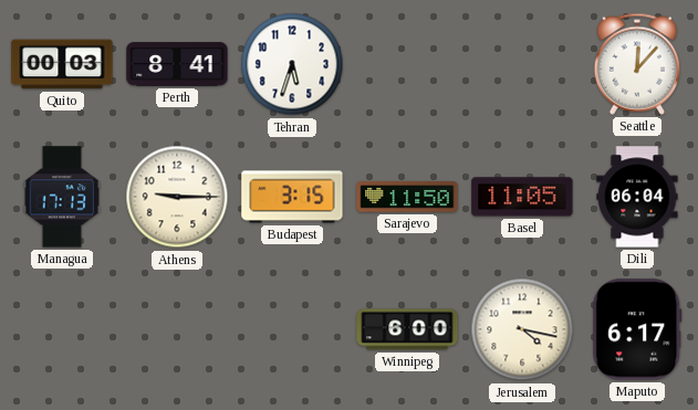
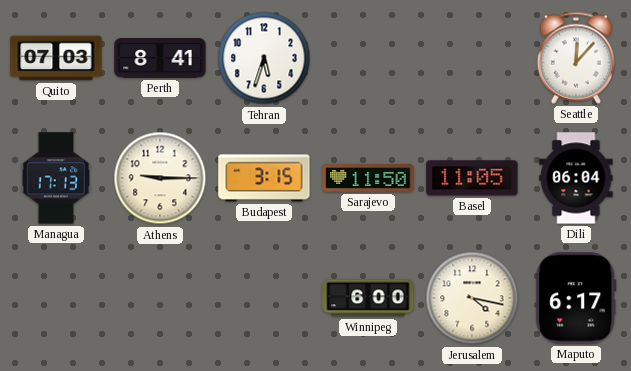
Quito: 00:03 -> 07:03
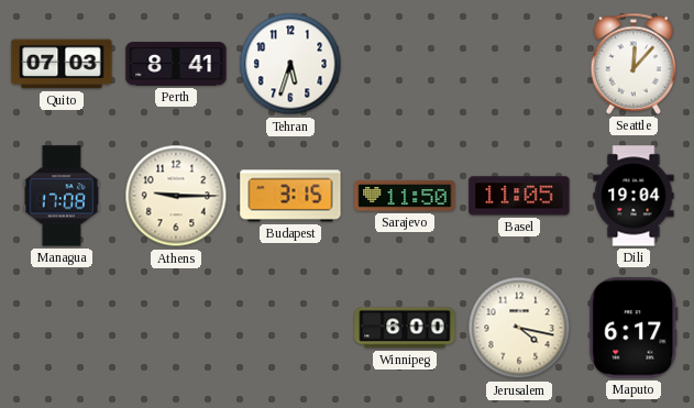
Managua: 17:13 -> 17:08
Dili: 06:04 -> 19:04
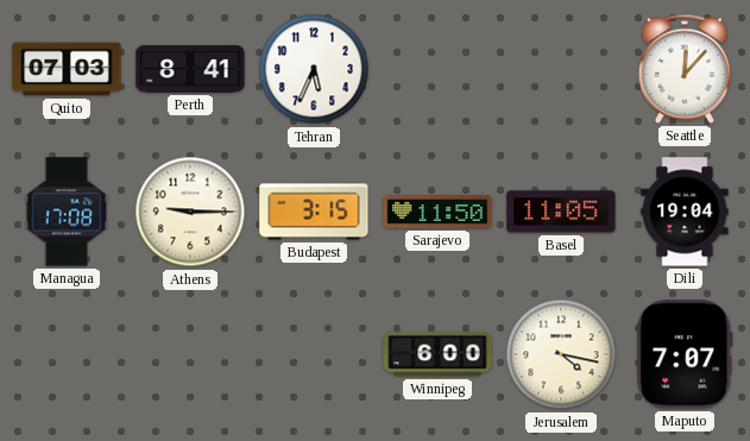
Tehran: 5:33 -> 5:34
Maputo: 6:17 -> 7:07
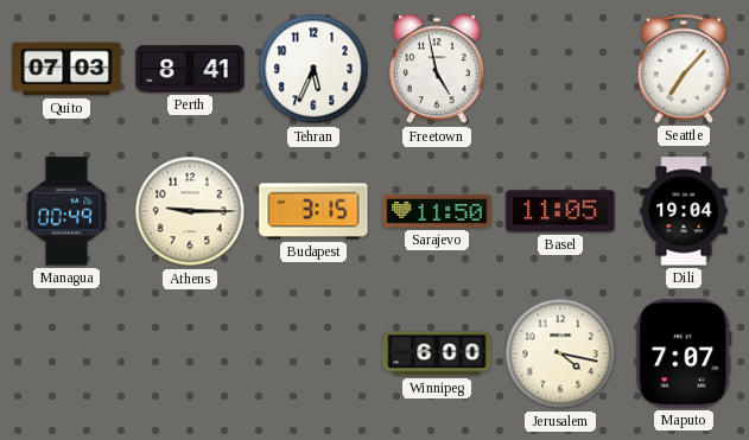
Freetown: none -> 4:58
Seattle: 12:07 -> 7:07
Managua: 17:08 -> 00:49
